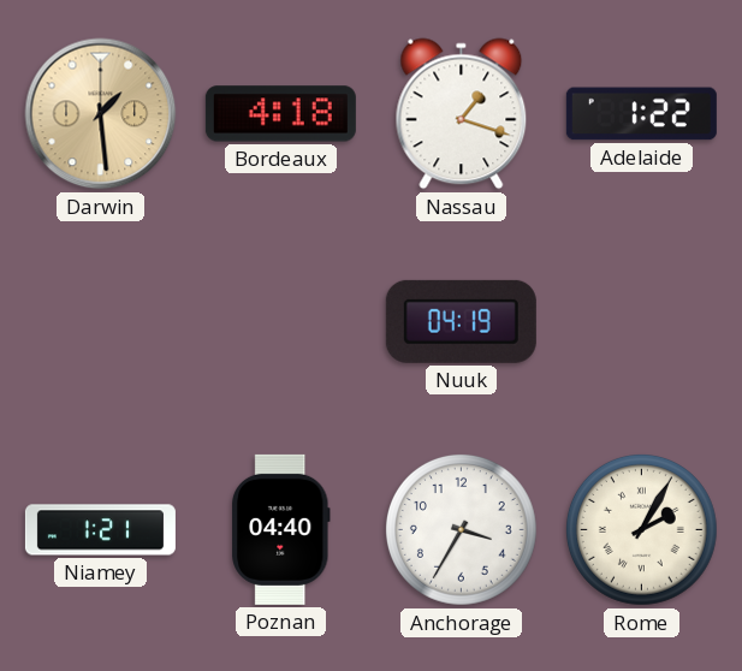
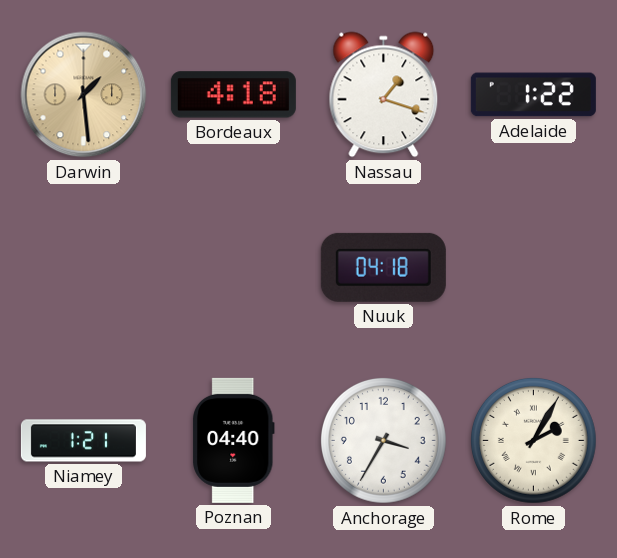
Nuuk: 04:19 -> 04:18
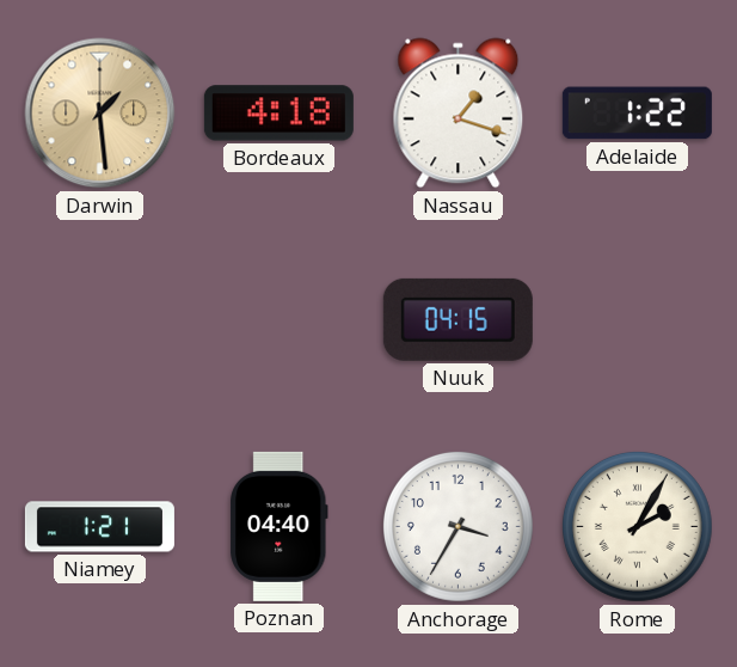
Nuuk: 04:18 -> 04:15
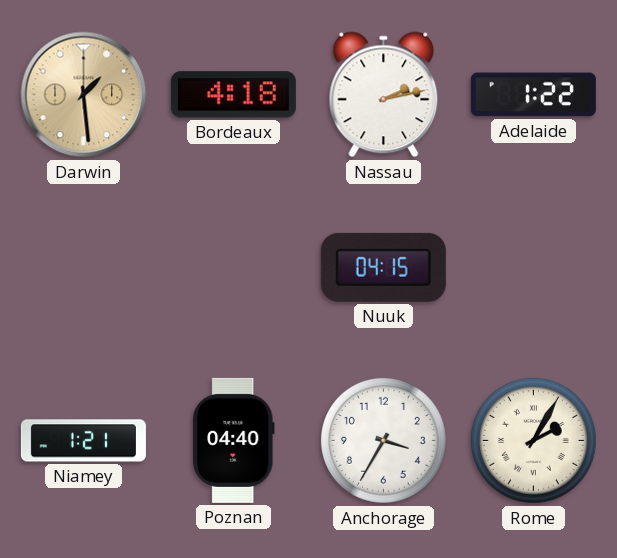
Nassau: 1:18 -> 2:13
